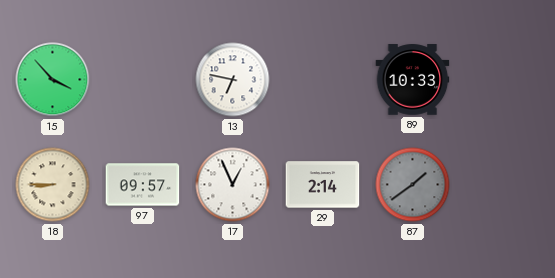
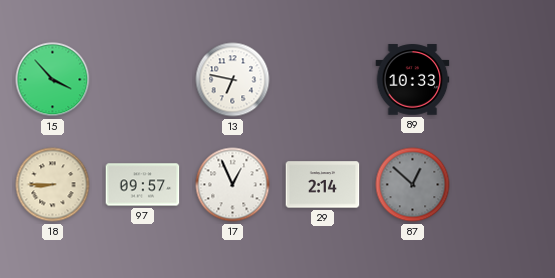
87: 1:39 -> 12:52
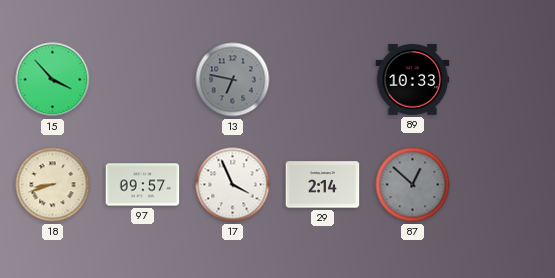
13 dial: white -> grey
18: 8:45 -> 8:42
17: 12:56 -> 3:56
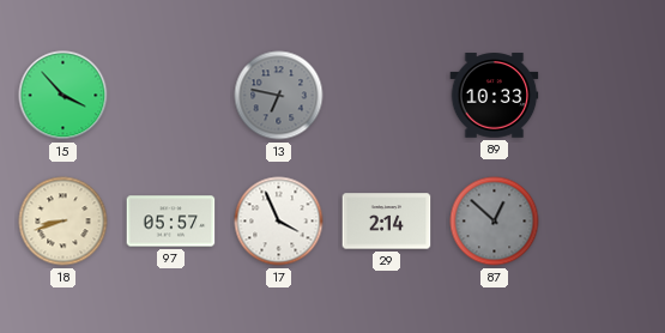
97: 09:57 -> 05:57
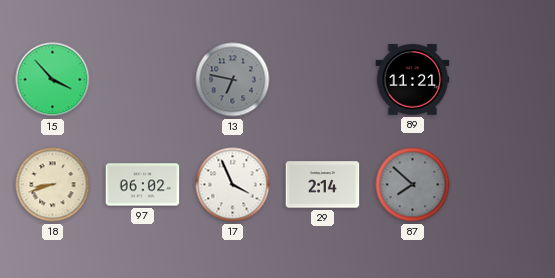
89: 10:33 -> 11:21
97: 05:57 -> 06:02
87: 12:52 -> 7:52
